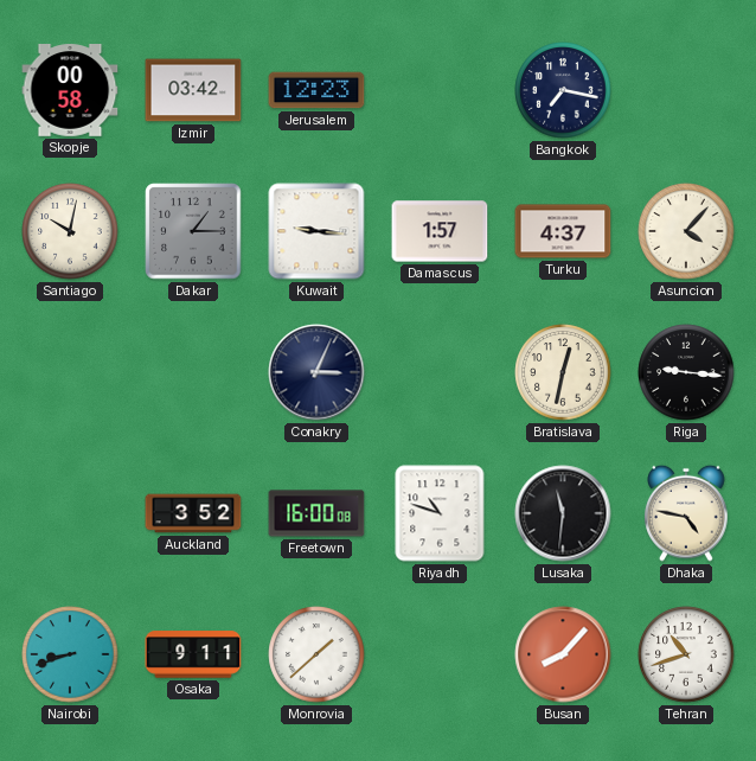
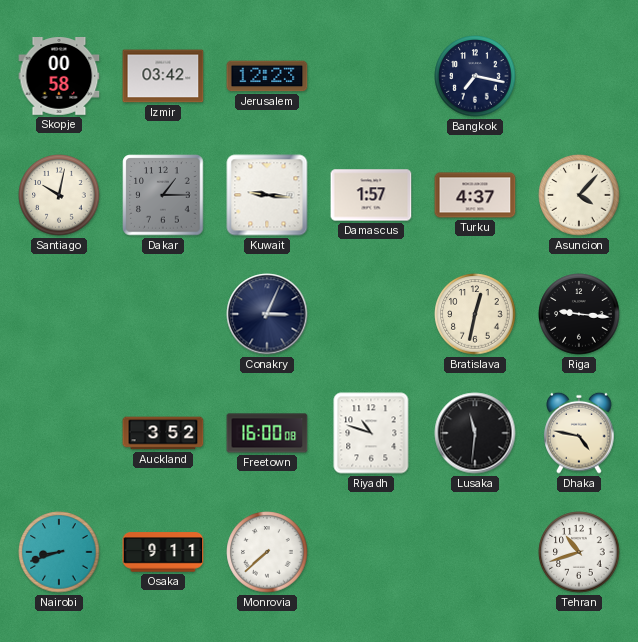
Monrovia: 1:38 -> 7:38
Busan: 8:07 -> none
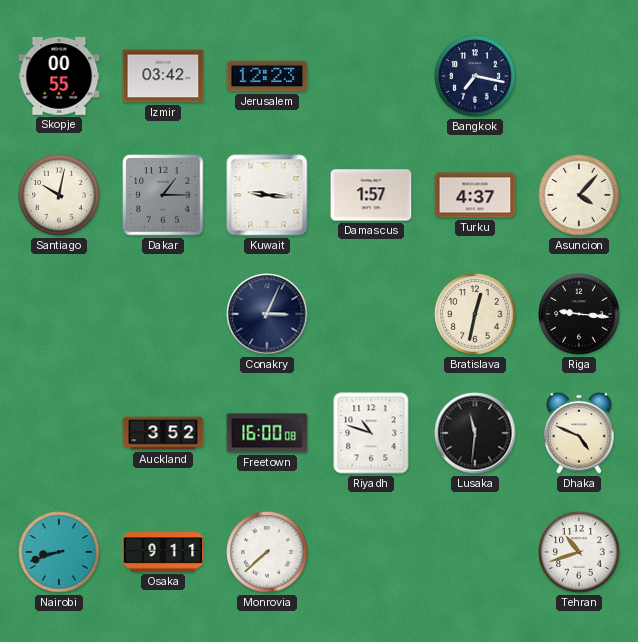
Skopje: 00:58 -> 00:55
Dhaka: 4:47 -> 4:49
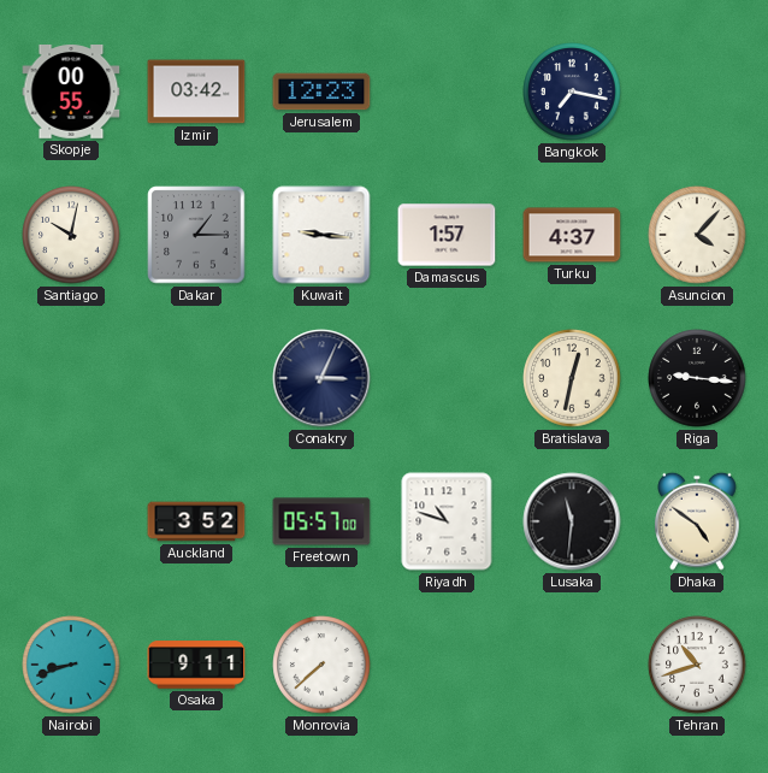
Freetown: 16:00 -> 05:57
Dhaka: 4:49 -> 4:51
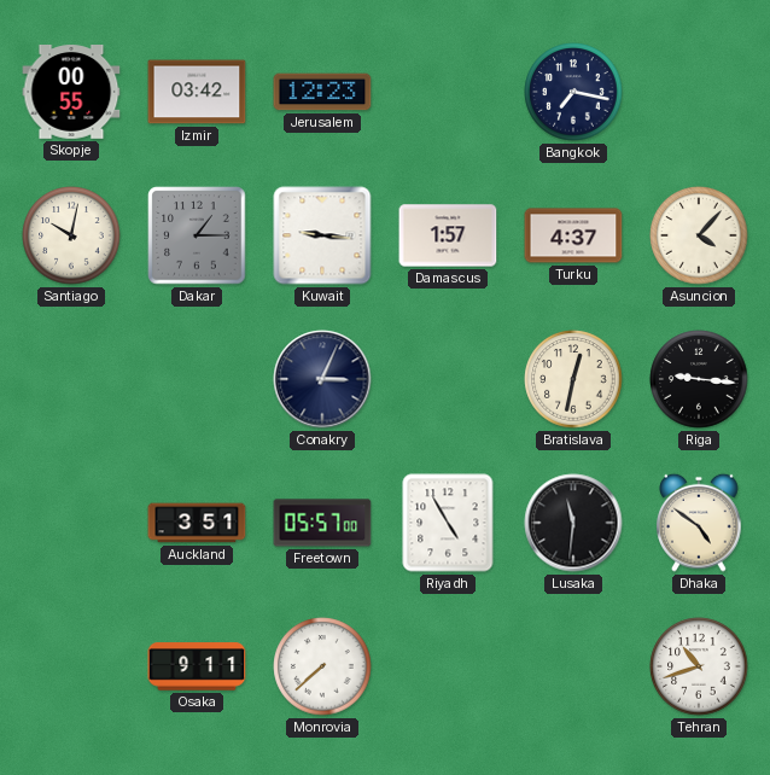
Auckland: 3:52 -> 3:51
Riyadh: 10:48 -> 4:55
Nairobi: 8:42 -> none
